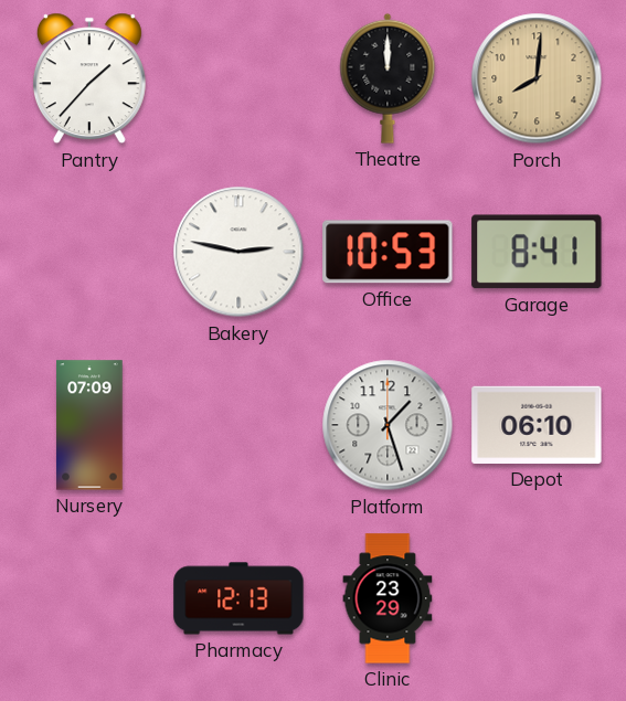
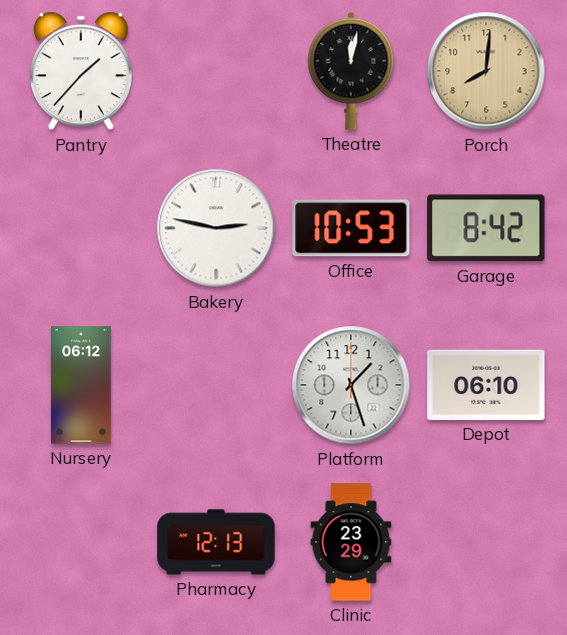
Theatre: 12:00 -> 12:02
Garage: 8:41 -> 8:42
Nursery: 07:09 -> 06:12
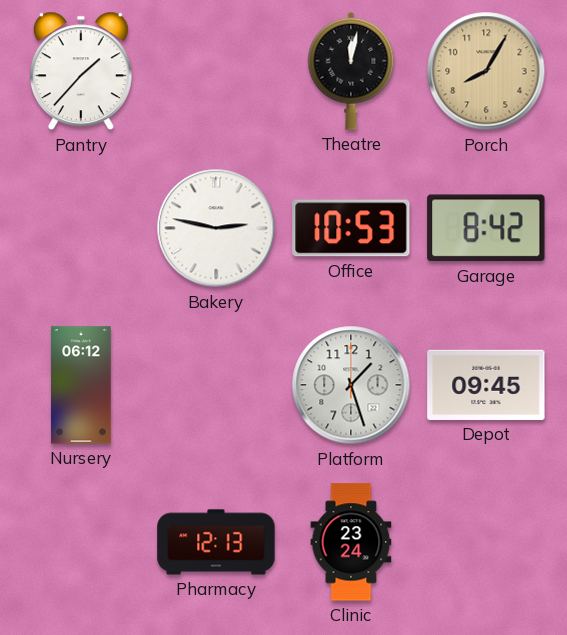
Porch: 8:01 -> 8:05
Depot: 06:10 -> 09:45
Clinic: 23:29 -> 23:24
